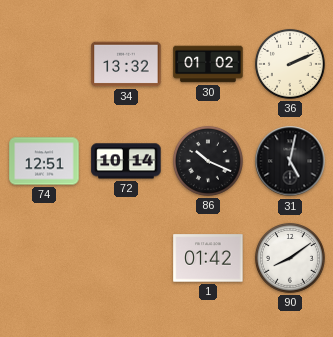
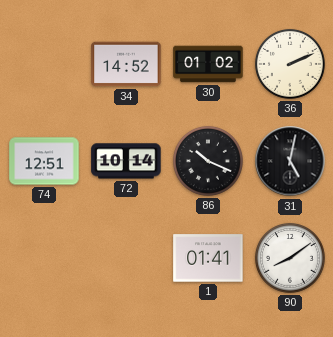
34: 13:32 -> 14:52
1: 01:42 -> 01:41
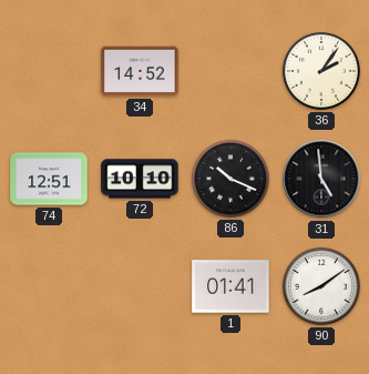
30: 01:02 -> none
36: 2:11 -> 2:06
72: 10:14 -> 10:10
31: 5:02 -> 4:59
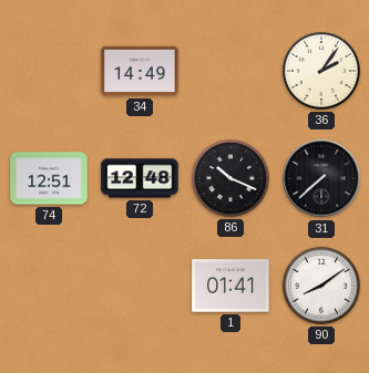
34: 14:52 -> 14:49
72: 10:10 -> 12:48
31: 4:59 -> 7:38
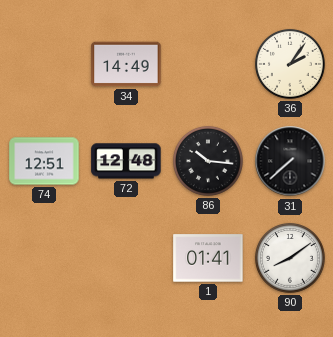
86: 10:19 -> 10:16
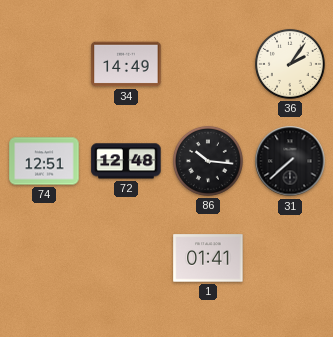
90: 8:09 -> none
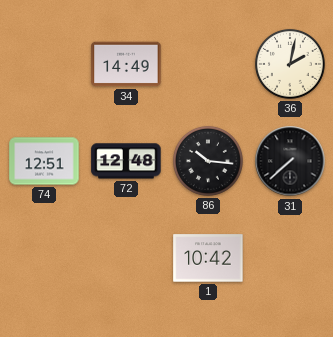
36: 2:06 -> 2:02
1: 01:41 -> 10:42
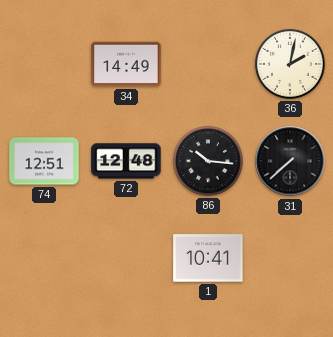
1: 10:42 -> 10:41
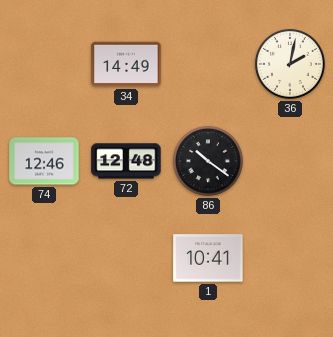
74: 12:51 -> 12:46
86: 10:16 -> 10:21
31: 7:38 -> none
